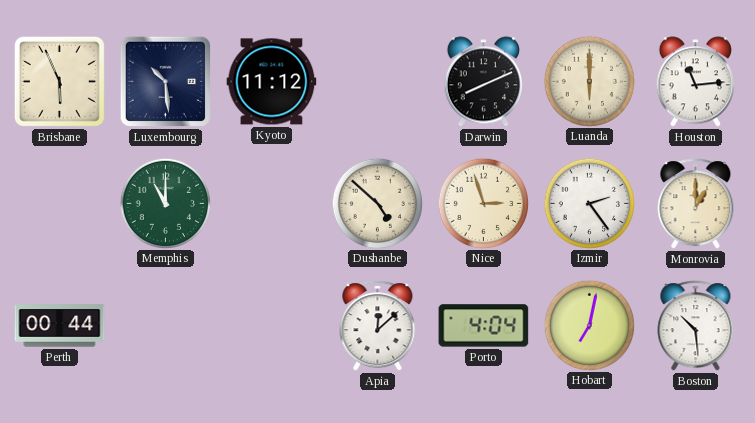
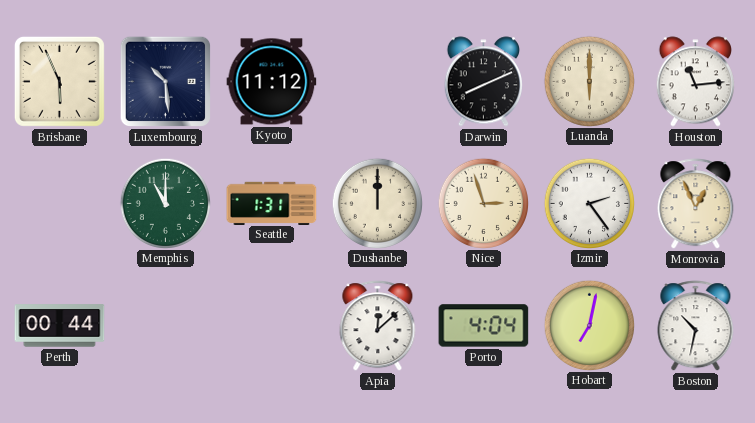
Seattle: none -> 1:31
Dushanbe: 4:52 -> 12:00
Monrovia: 1:00 -> 12:56
Boston: 10:29 -> 10:32
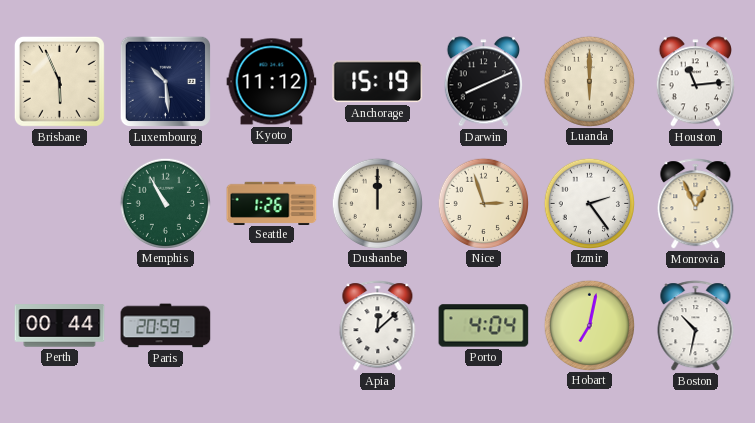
Anchorage: none -> 15:19
Memphis: 11:00 -> 10:55
Seattle: 1:31 -> 1:26
Paris: none -> 20:59
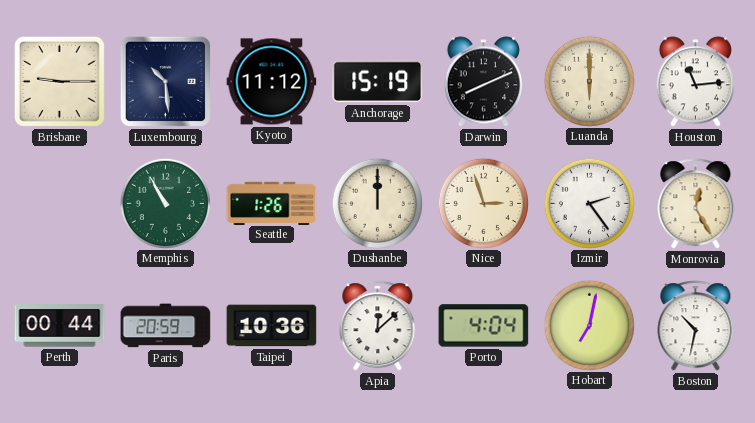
Brisbane: 5:56 -> 9:15
Monrovia: 12:56 -> 12:25
Taipei: none -> 10:36
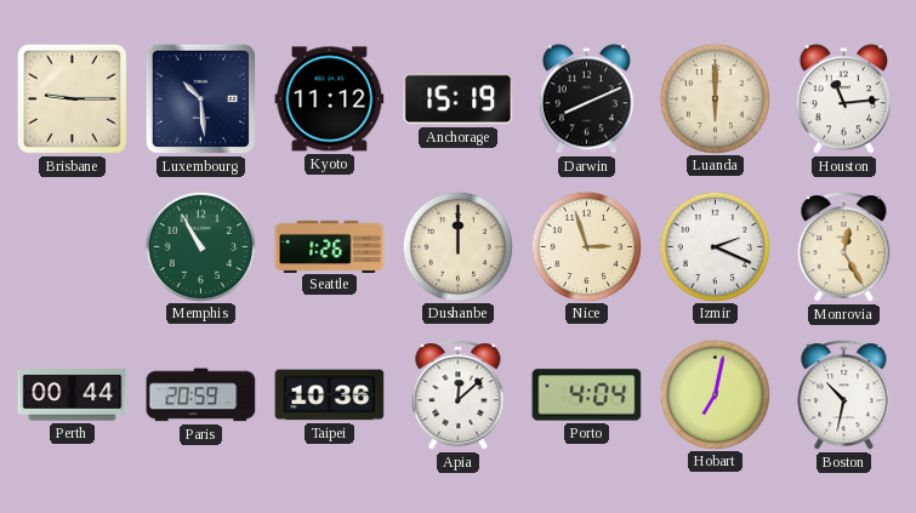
Izmir: 2:24 -> 2:19
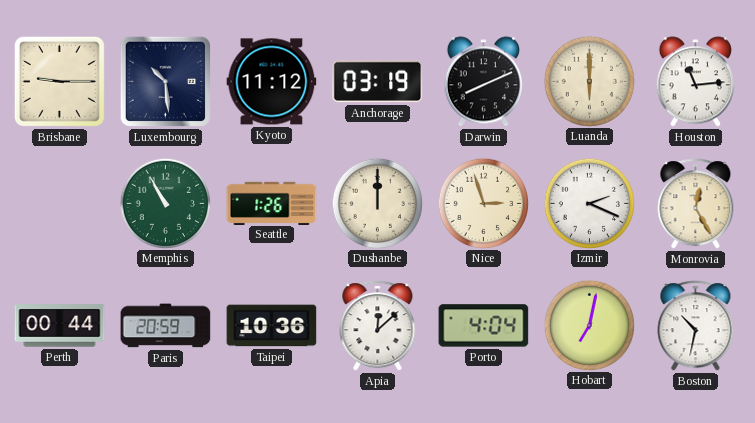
Anchorage: 15:19 -> 03:19
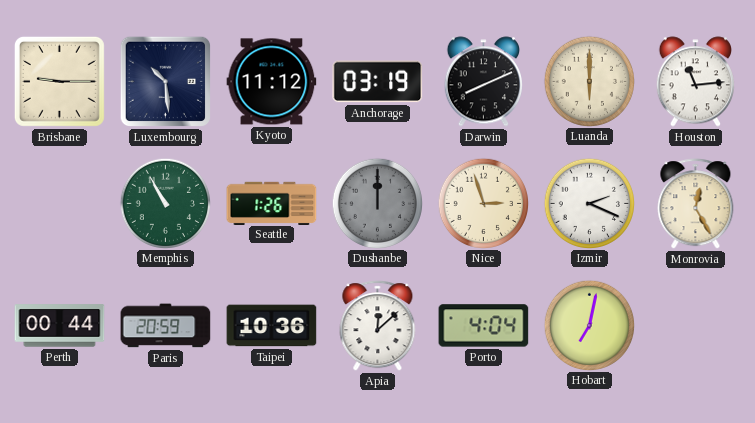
Dushanbe dial: cream -> grey
Boston: 10:32 -> none
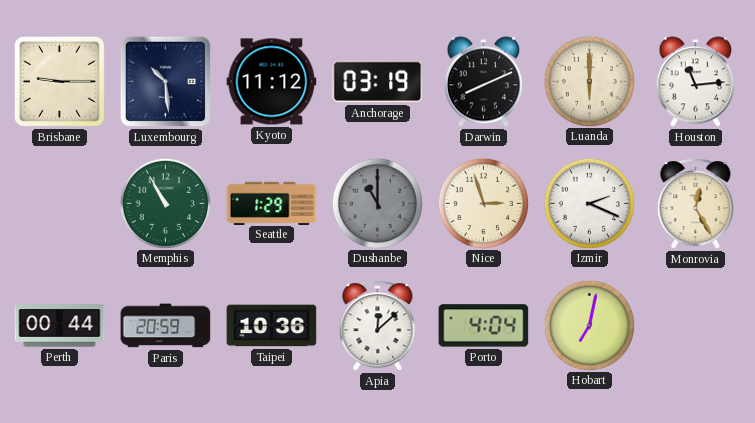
Seattle: 1:26 -> 1:29
Dushanbe: 12:00 -> 11:00
